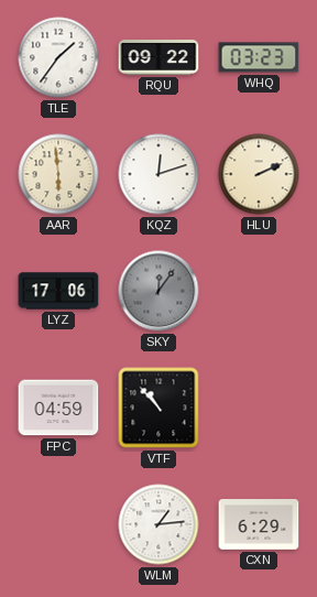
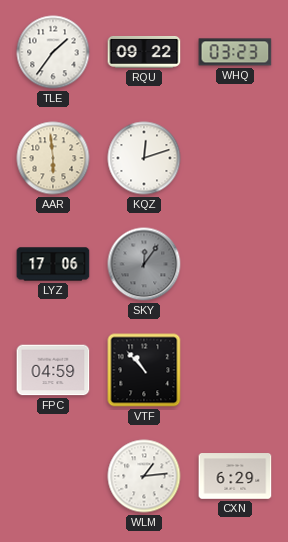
HLU: 2:11 -> none
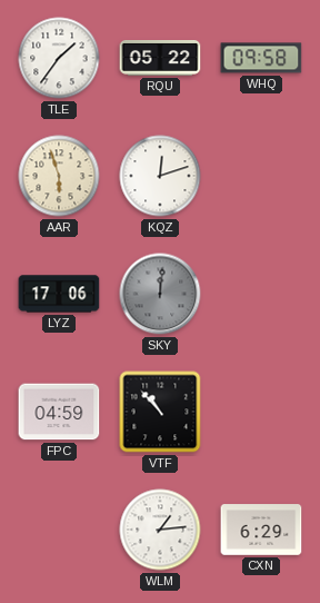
RQU: 09:22 -> 05:22
WHQ: 03:23 -> 09:58
AAR: 5:59 -> 5:57
SKY: 12:06 -> 12:01
